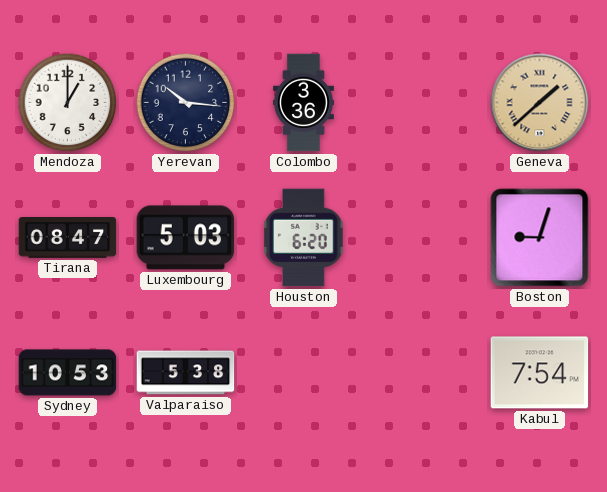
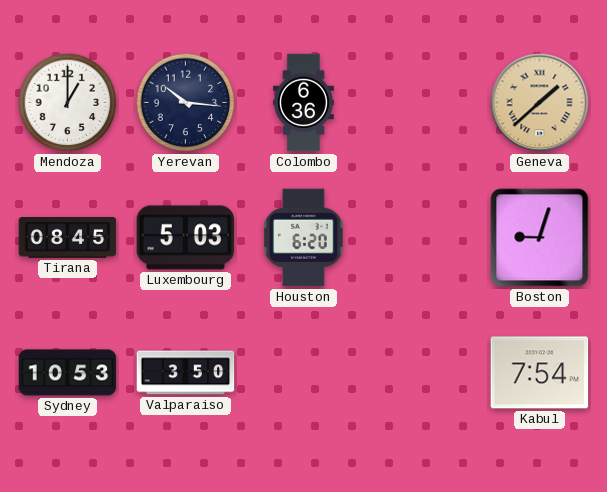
Colombo: 3:36 -> 6:36
Tirana: 08:47 -> 08:45
Valparaiso: 5:38 -> 3:50
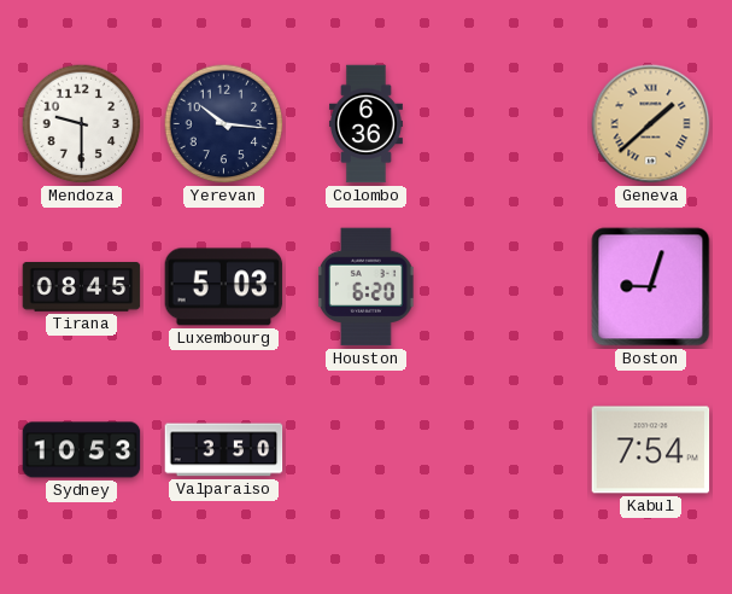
Mendoza: 1:00 -> 9:30
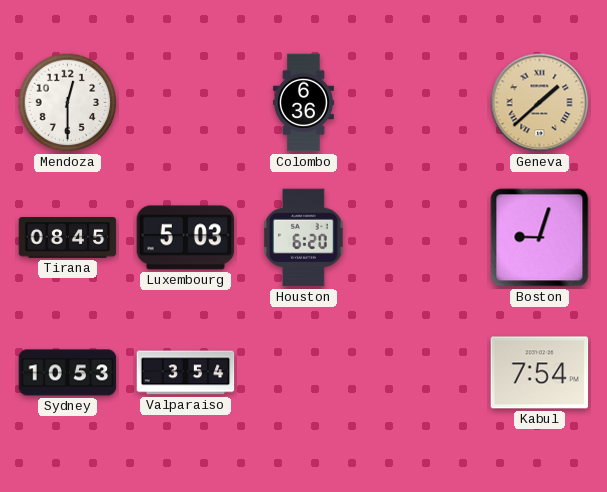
Mendoza: 9:30 -> 12:30
Yerevan: 10:16 -> none
Valparaiso: 3:50 -> 3:54
